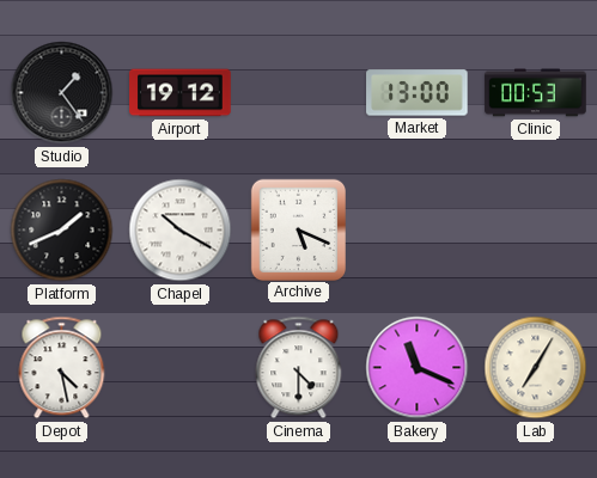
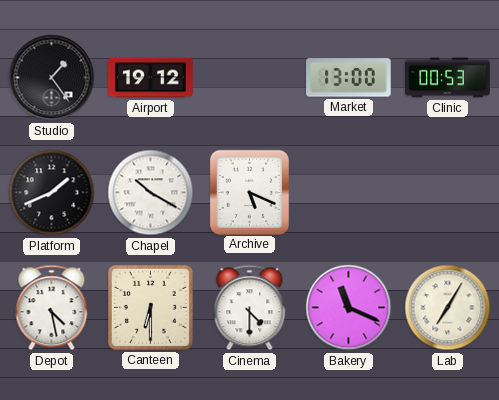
Canteen: none -> 6:30
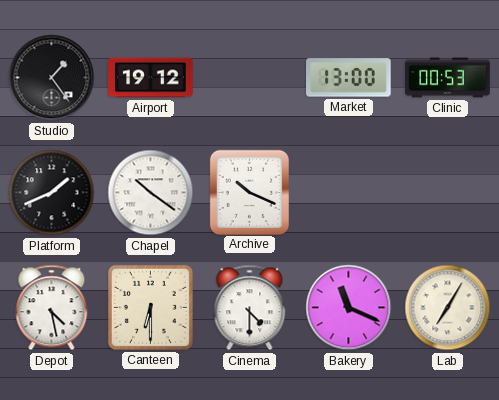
Chapel: 10:20 -> 10:21
Archive: 5:19 -> 10:19
